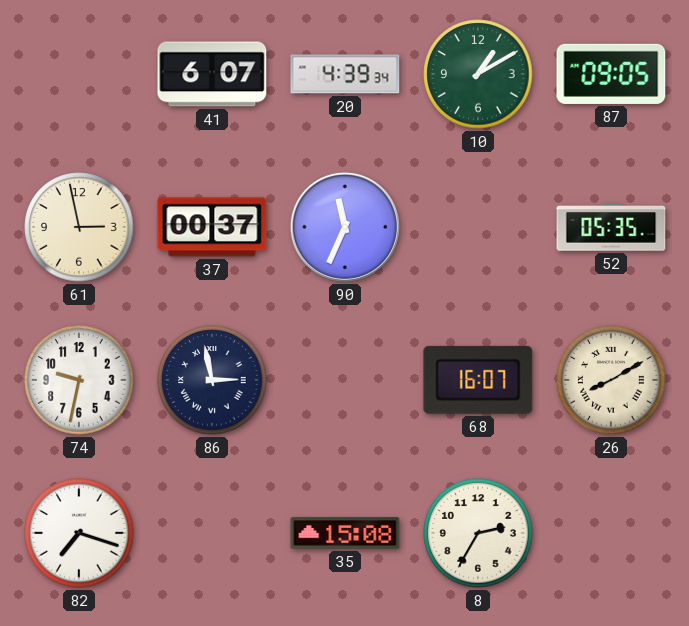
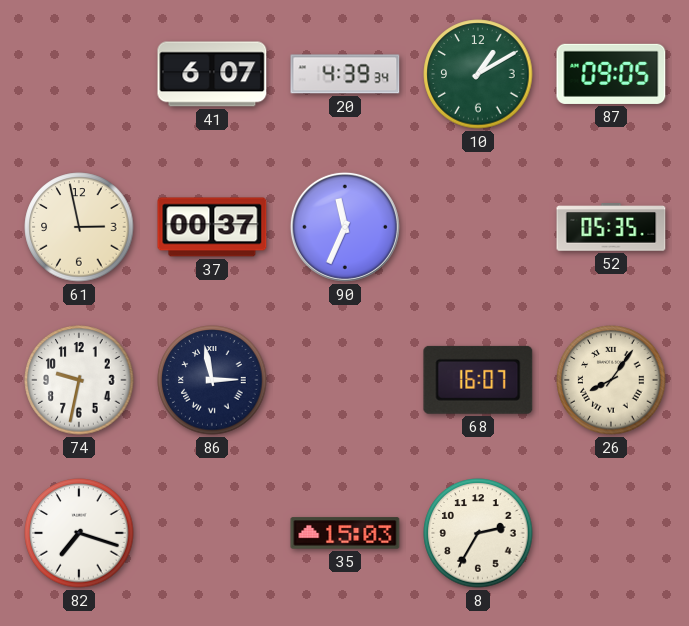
26: 8:10 -> 8:06
35: 15:08 -> 15:03
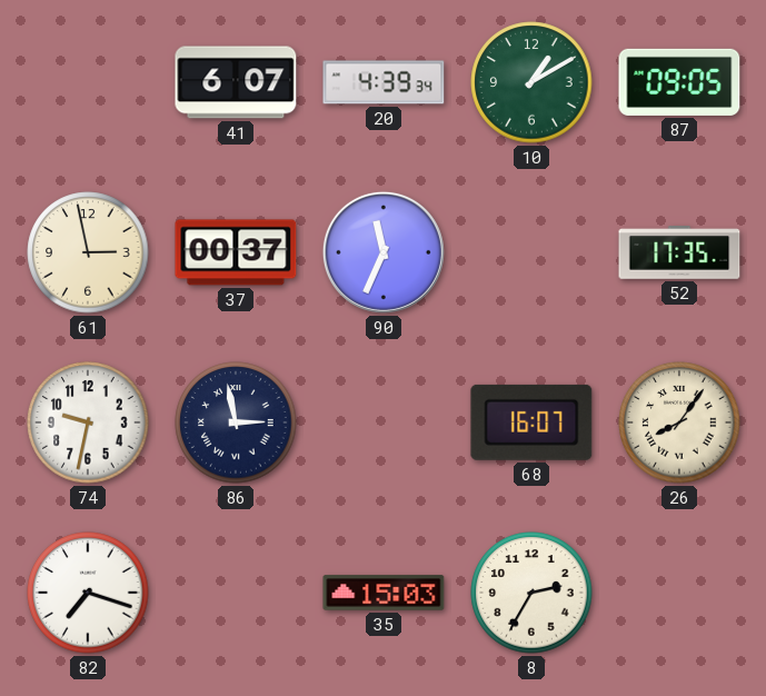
52: 05:35 -> 17:35
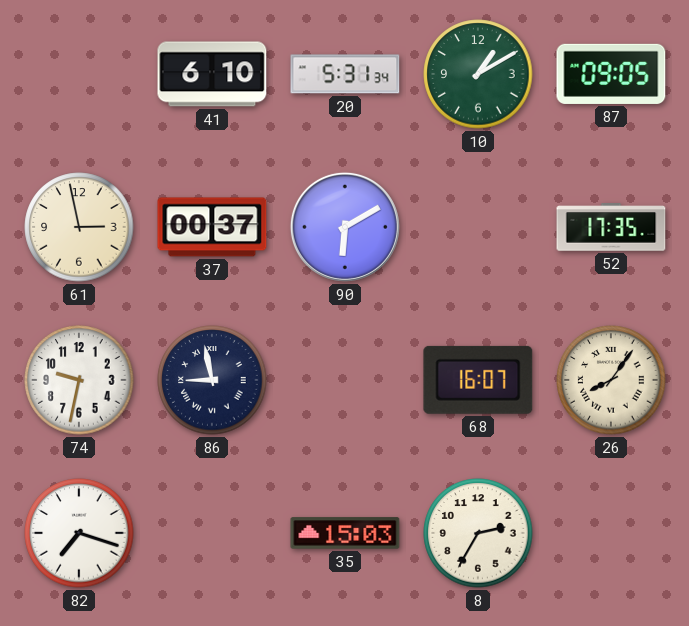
41: 6:07 -> 6:10
20: 4:39 -> 5:31
90: 11:34 -> 6:10
86: 2:58 -> 8:58
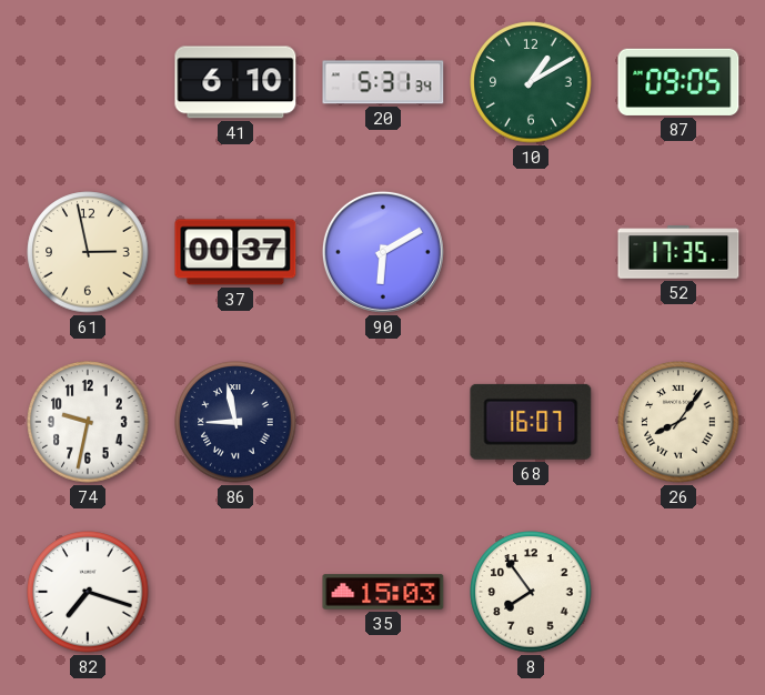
8: 2:35 -> 7:54
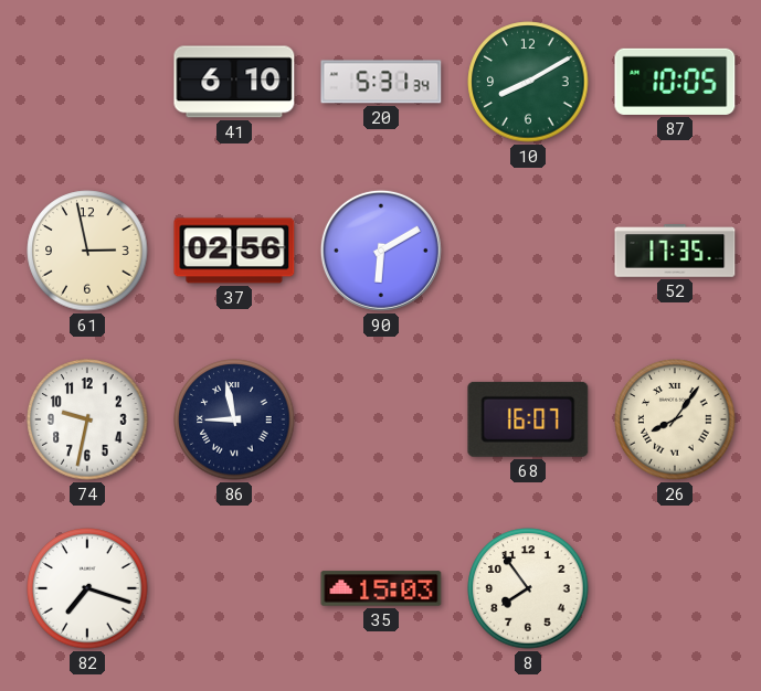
10: 1:10 -> 8:10
87: 09:05 -> 10:05
37: 00:37 -> 02:56
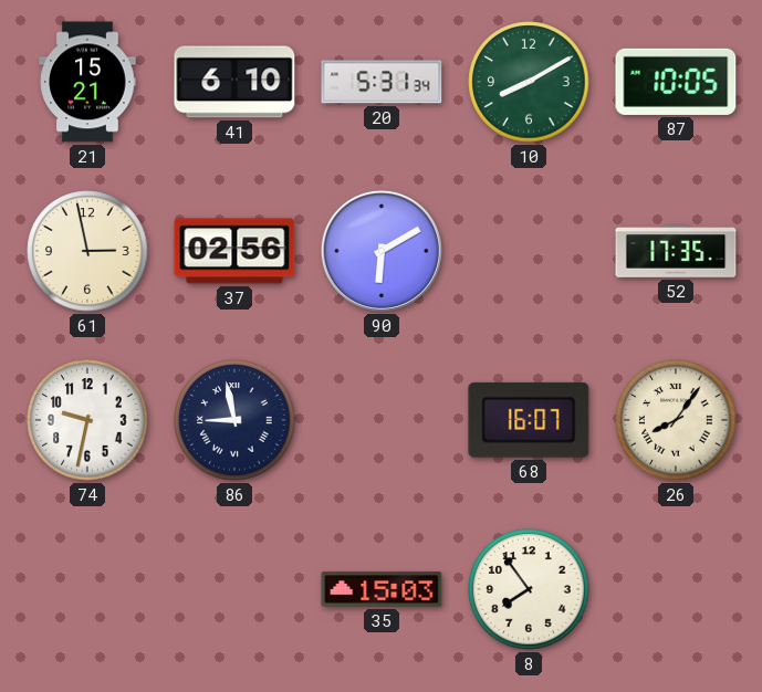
21: none -> 15:21
82: 7:18 -> none
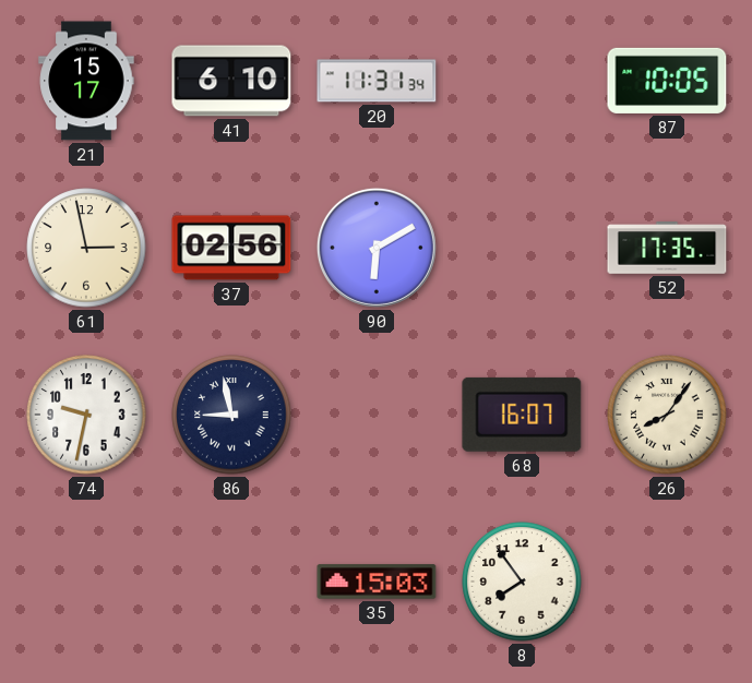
21: 15:21 -> 15:17
20: 5:31 -> 11:31
10: 8:10 -> none
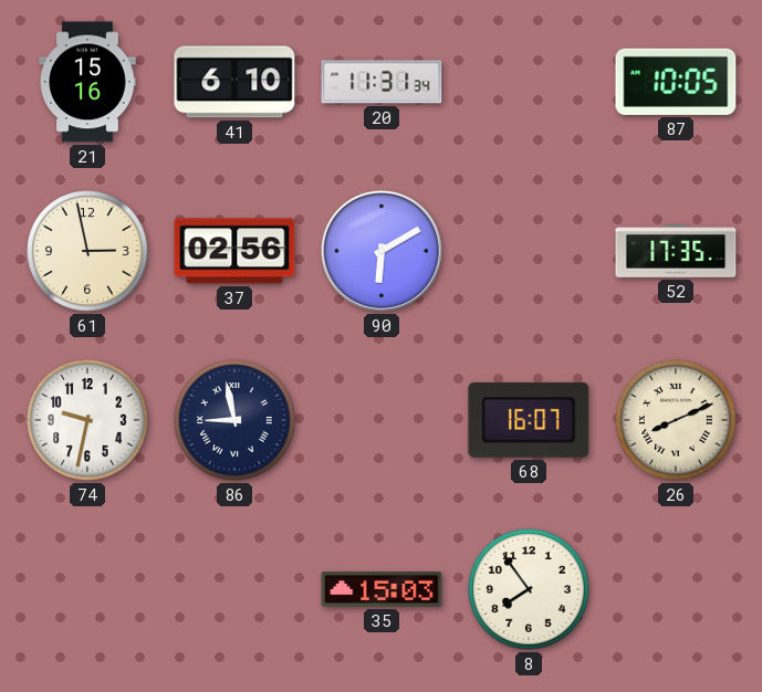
21: 15:17 -> 15:16
26: 8:06 -> 8:11
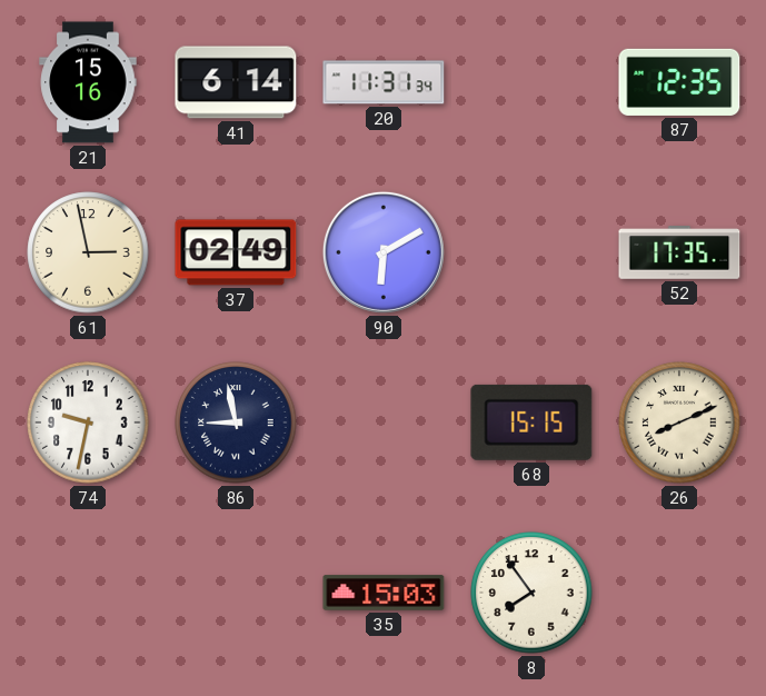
41: 6:10 -> 6:14
87: 10:05 -> 12:35
37: 02:56 -> 02:49
68: 16:07 -> 15:15
